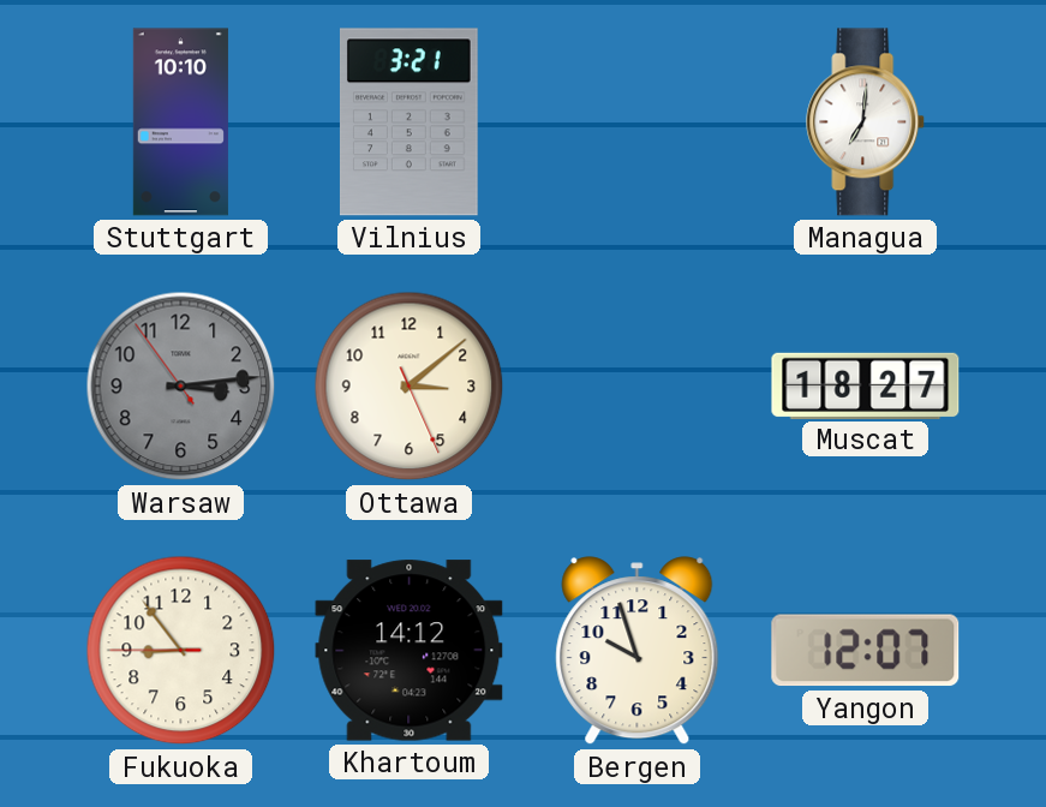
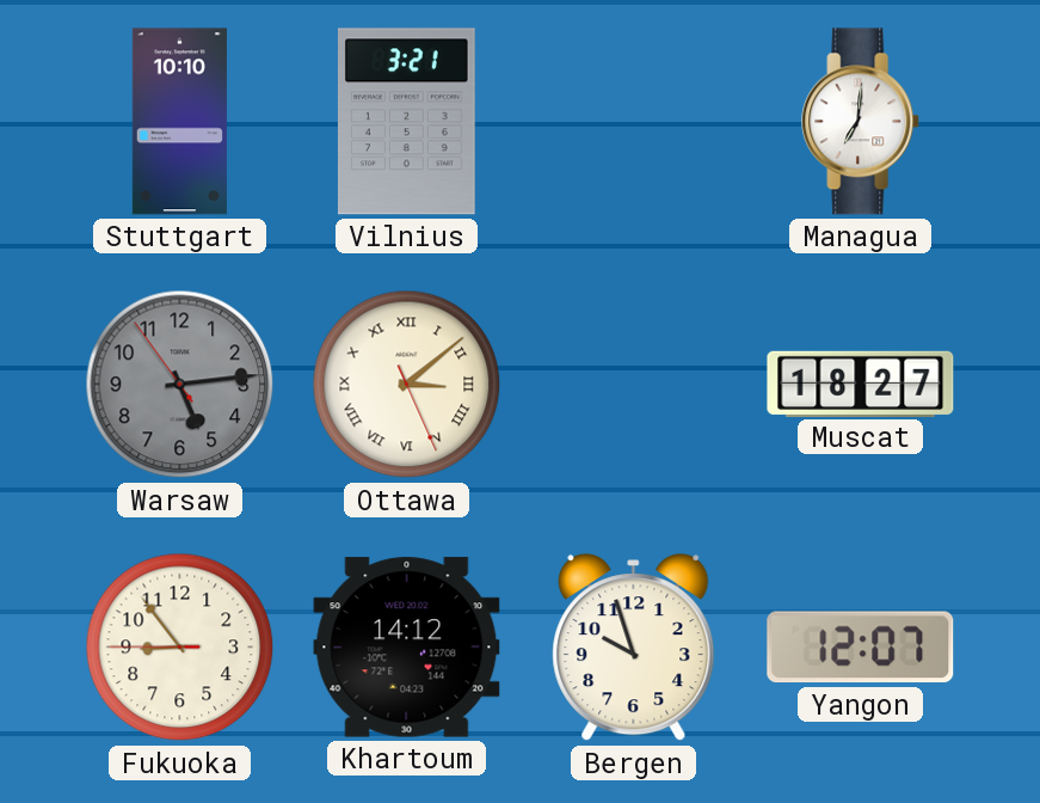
Warsaw: 3:13 -> 5:13
Ottawa numerals: Arabic -> Roman
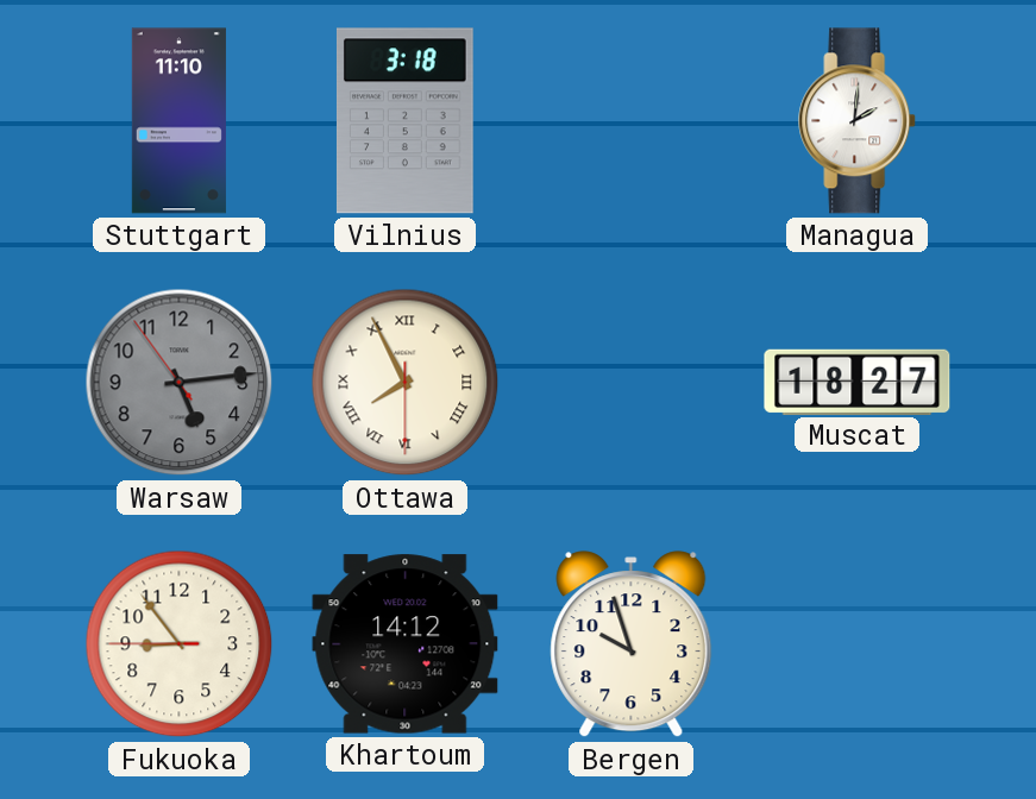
Stuttgart: 10:10 -> 11:10
Vilnius: 3:21 -> 3:18
Managua: 7:01 -> 2:01
Ottawa: 3:08 -> 7:55
Yangon: 12:07 -> none
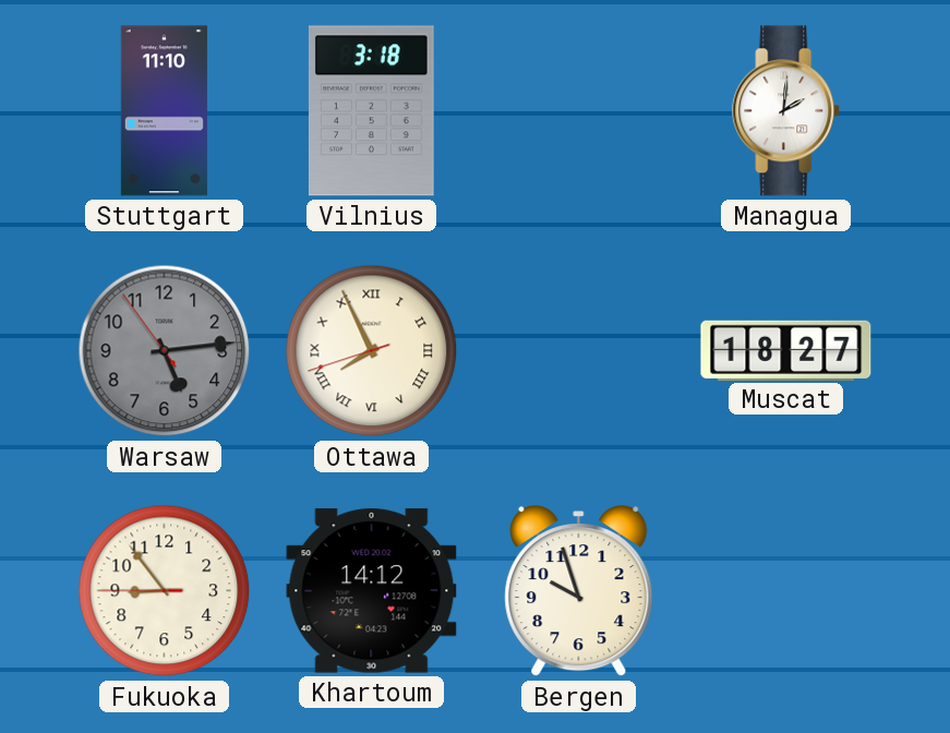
Ottawa: 7:55:30 -> 7:55:42
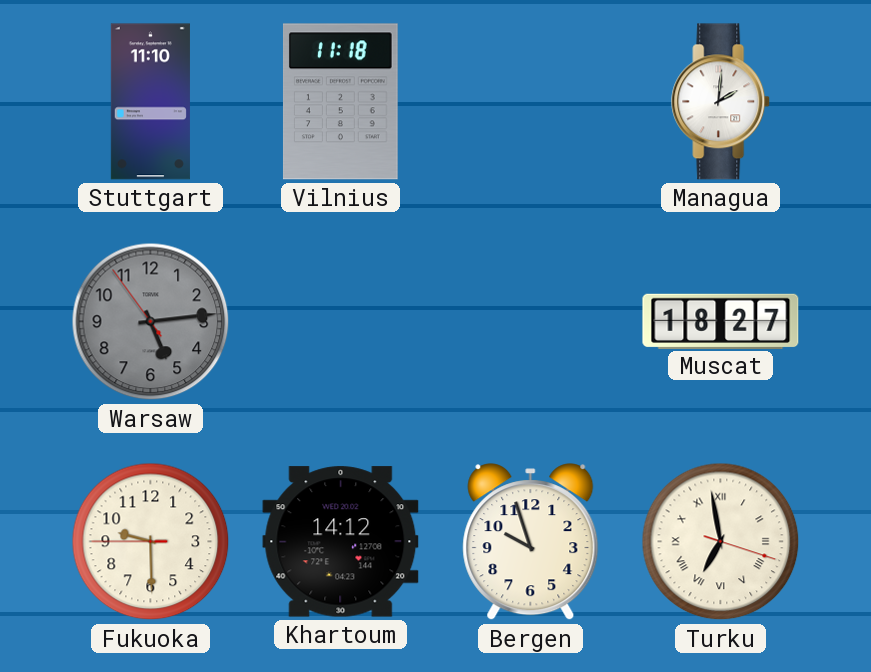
Vilnius: 3:18 -> 11:18
Ottawa: 7:55 -> none
Fukuoka: 8:53 -> 9:29
Turku: none -> 6:58
